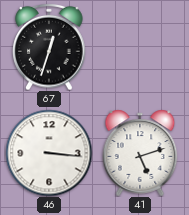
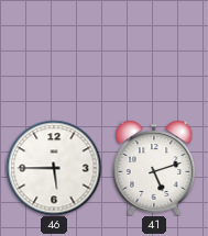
67: 12:33 -> none
46: 3:16 -> 5:45
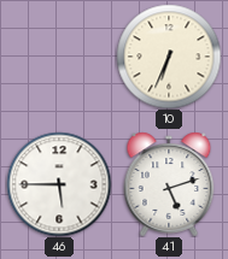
10: none -> 6:34
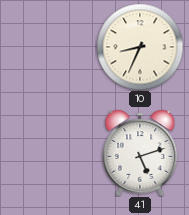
10: 6:34 -> 8:34
46: 5:45 -> none
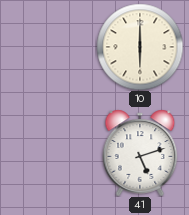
10: 8:34 -> 6:00
